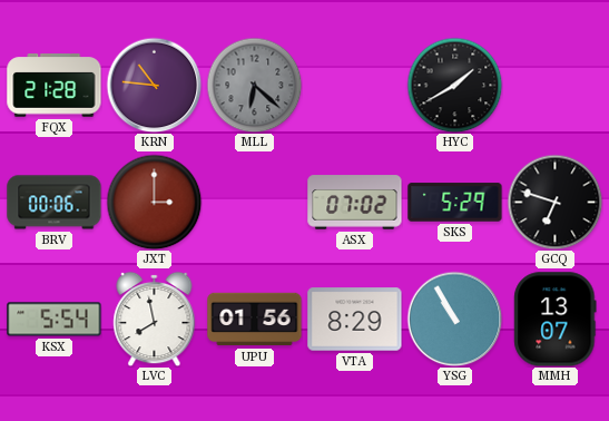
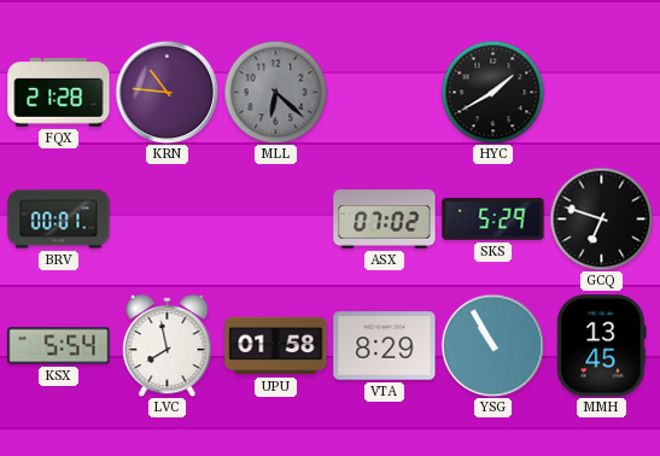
BRV: 00:06 -> 00:01
JXT: 3:00 -> none
UPU: 01:56 -> 01:58
MMH: 13:07 -> 13:45
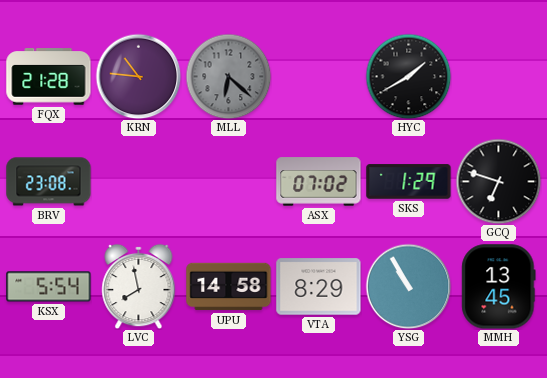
BRV: 00:01 -> 23:08
SKS: 5:29 -> 1:29
UPU: 01:58 -> 14:58
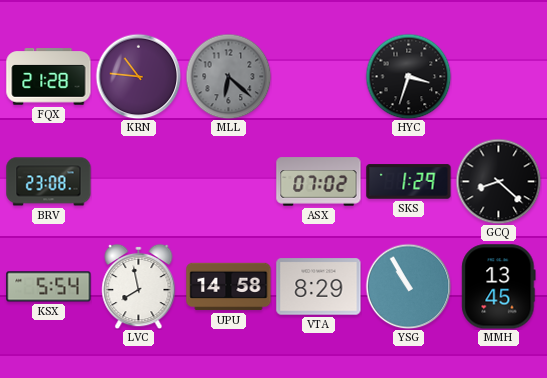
HYC: 1:40 -> 3:33
GCQ: 6:48 -> 8:22
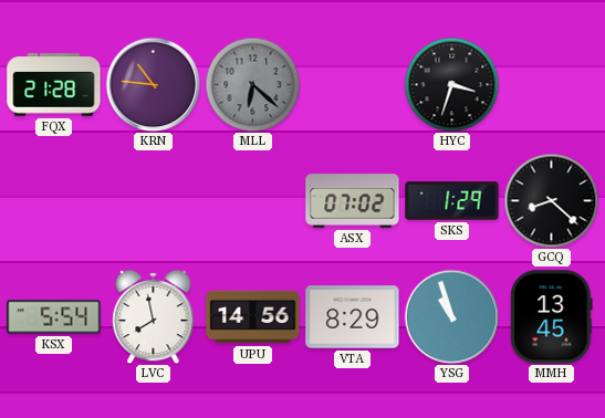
BRV: 23:08 -> none
UPU: 14:58 -> 14:56
YSG: 10:55 -> 10:57
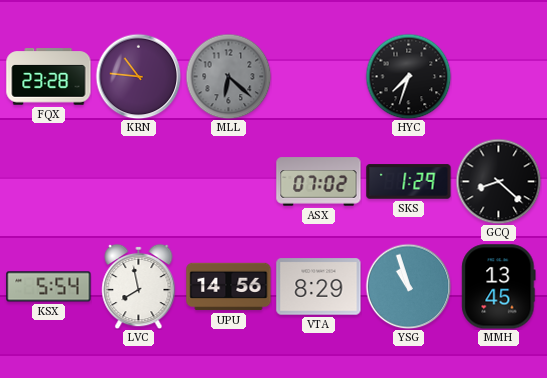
FQX: 21:28 -> 23:28
HYC: 3:33 -> 7:33
